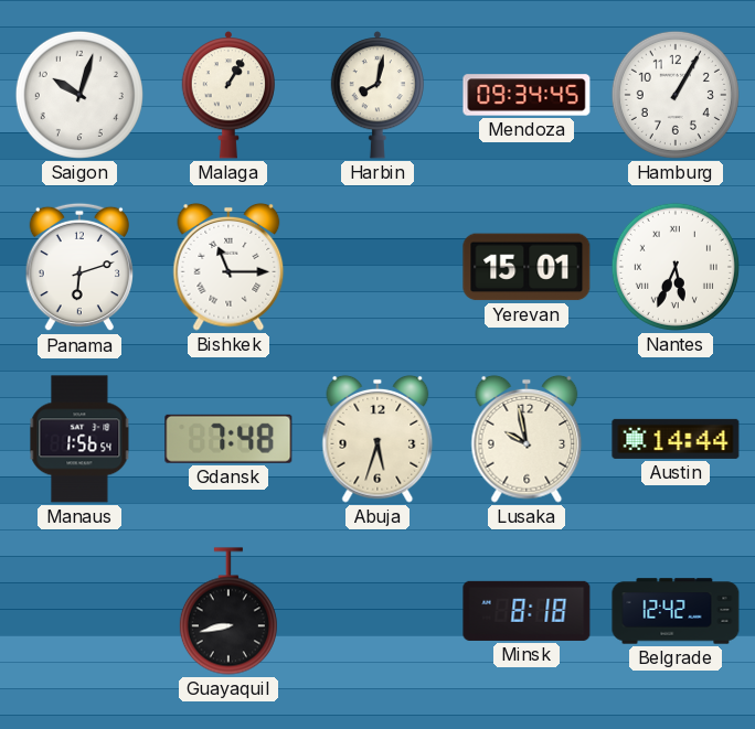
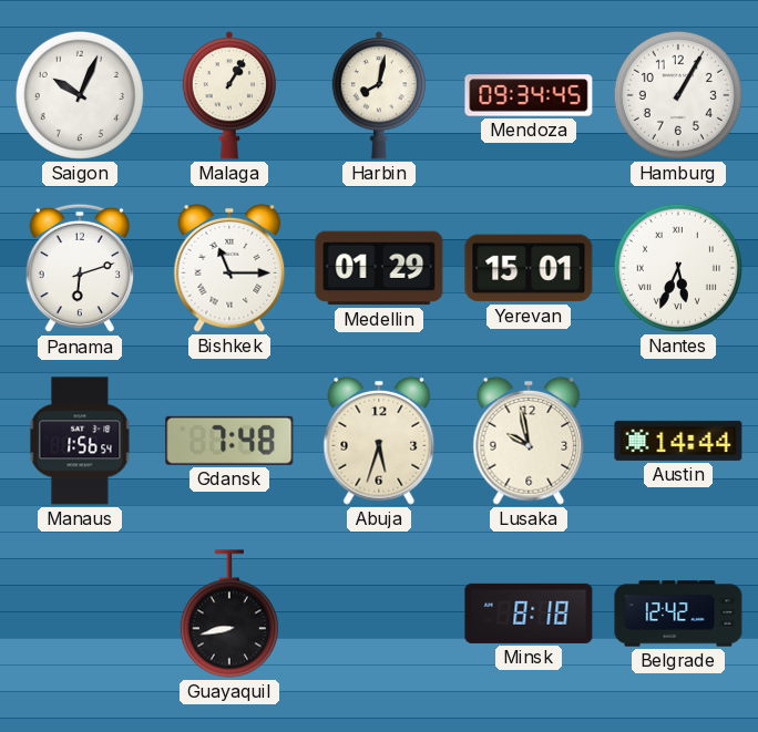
Saigon: 10:03 -> 10:04
Medellin: none -> 01:29
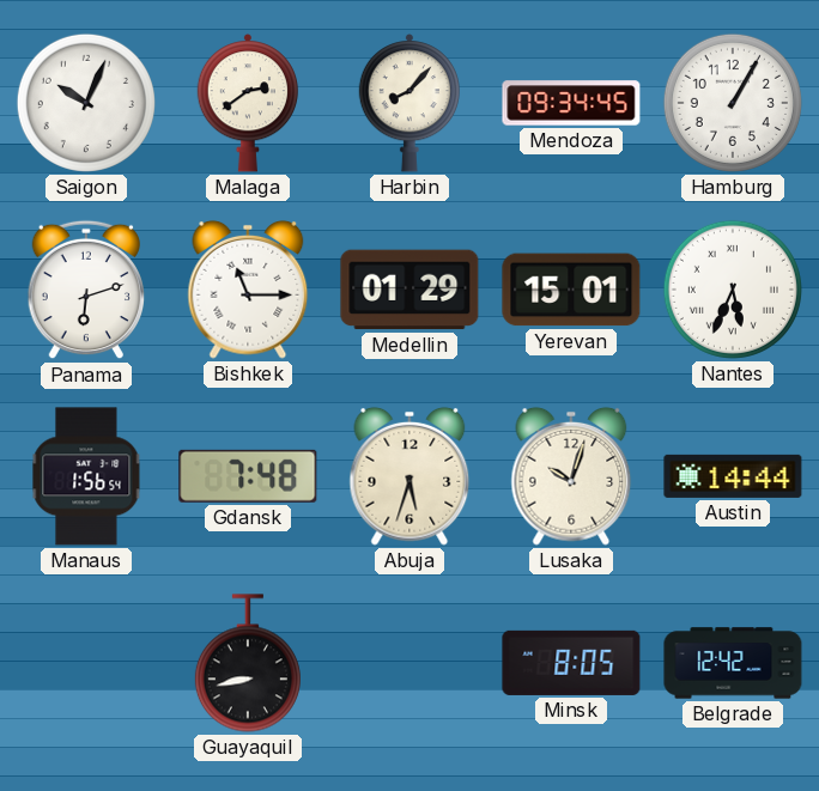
Malaga: 1:05 -> 2:39
Harbin: 8:02 -> 8:07
Lusaka: 9:58 -> 10:03
Minsk: 8:18 -> 8:05
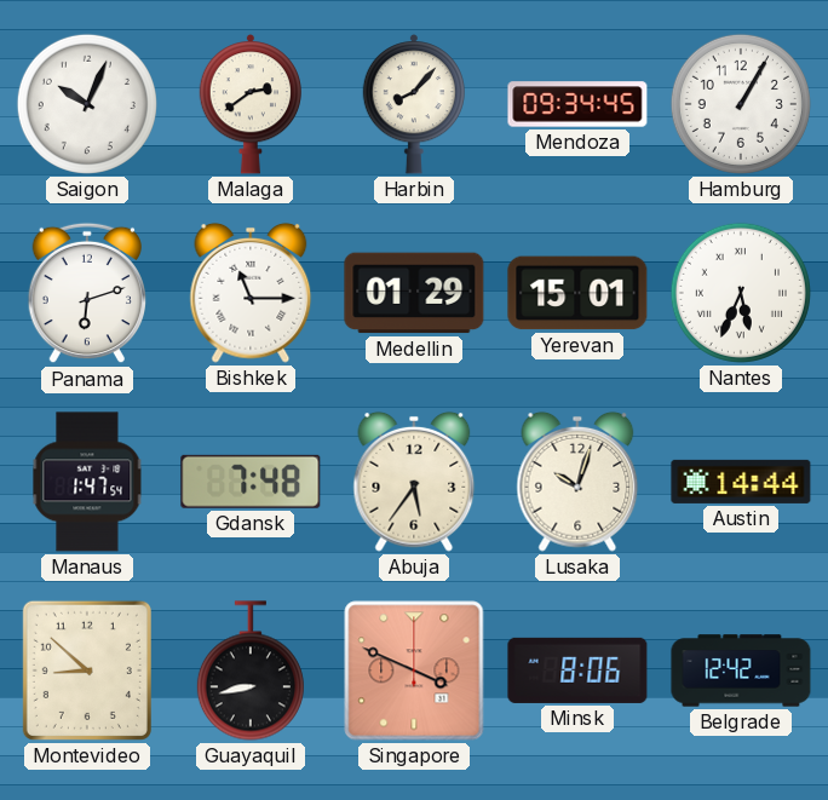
Manaus: 1:56 -> 1:47
Abuja: 5:33 -> 5:36
Montevideo: none -> 8:52
Singapore: none -> 3:49
Minsk: 8:05 -> 8:06
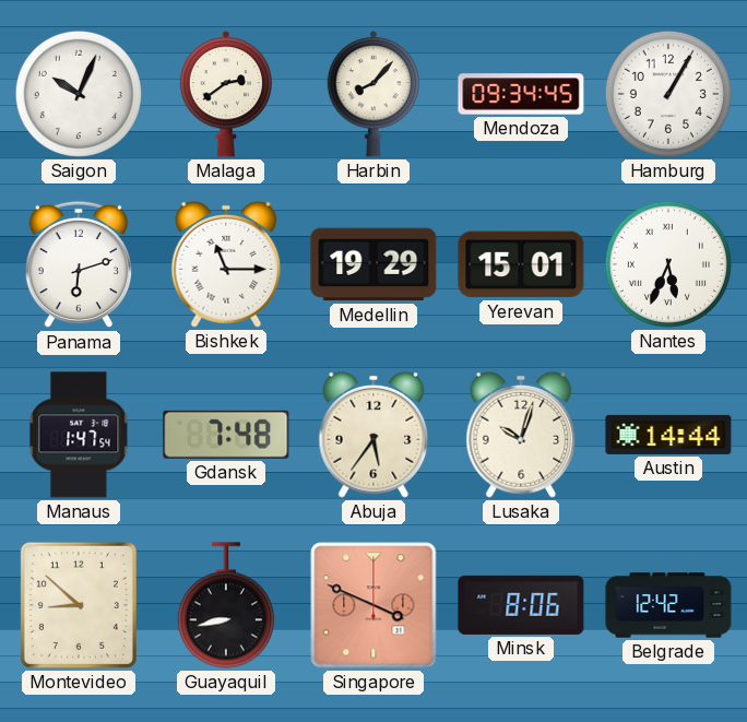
Medellin: 01:29 -> 19:29
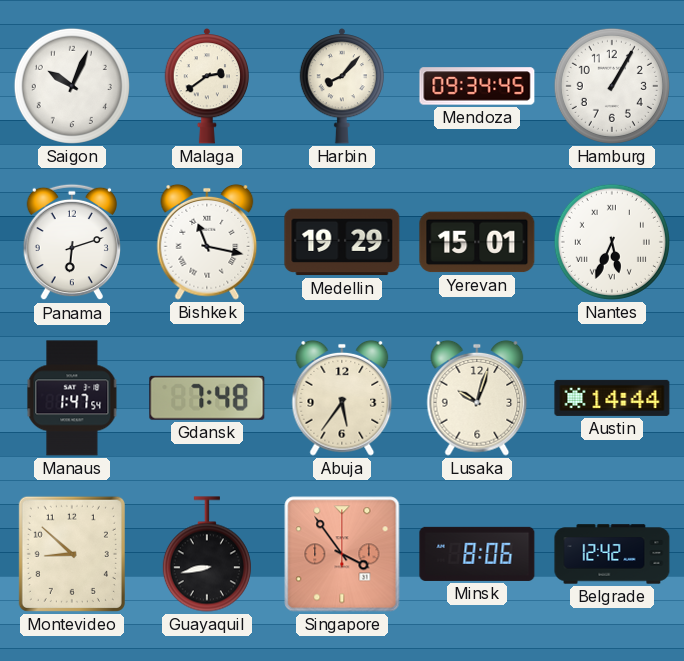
Bishkek: 11:15 -> 11:17
Singapore: 3:49 -> 3:54
